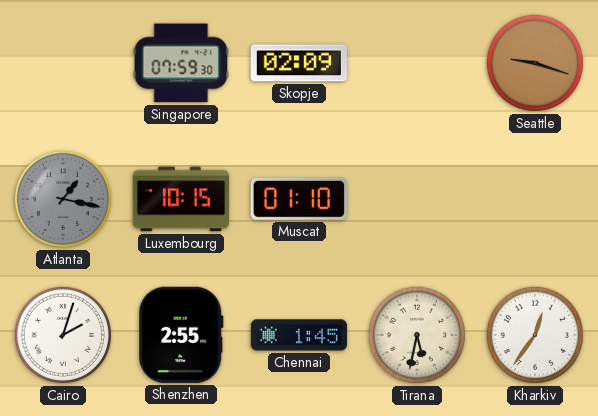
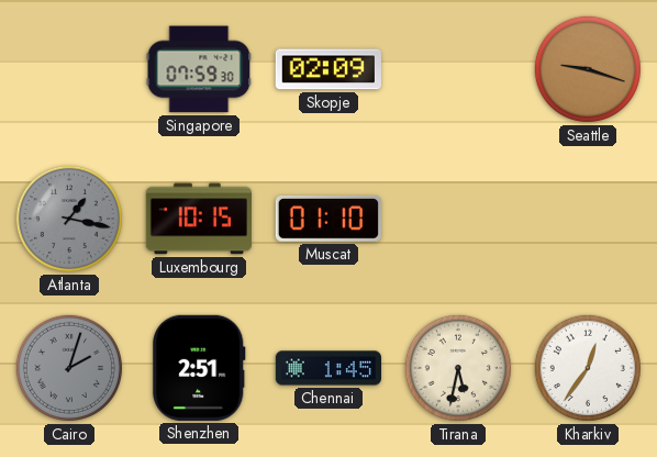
Cairo dial: white -> grey
Shenzhen: 2:55 -> 2:51
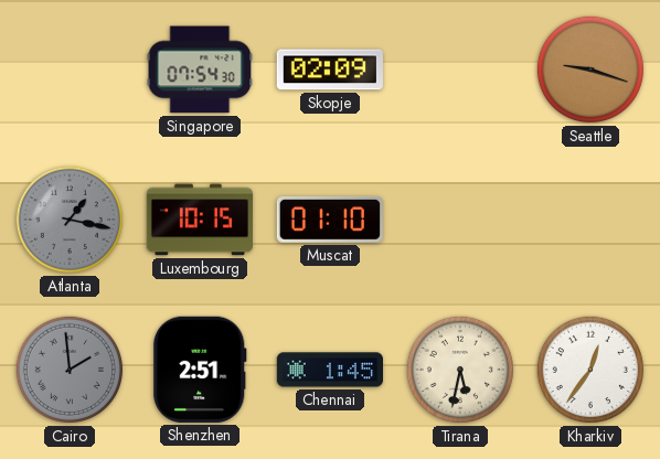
Singapore: 07:59 -> 07:54
Cairo: 2:03 -> 1:59
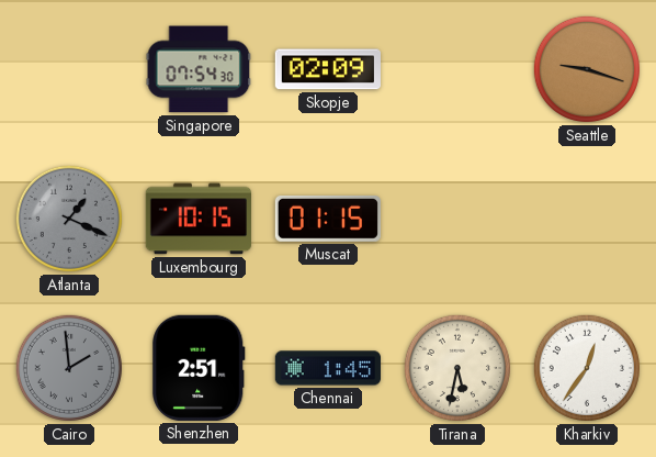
Atlanta: 1:17 -> 1:19
Muscat: 01:10 -> 01:15
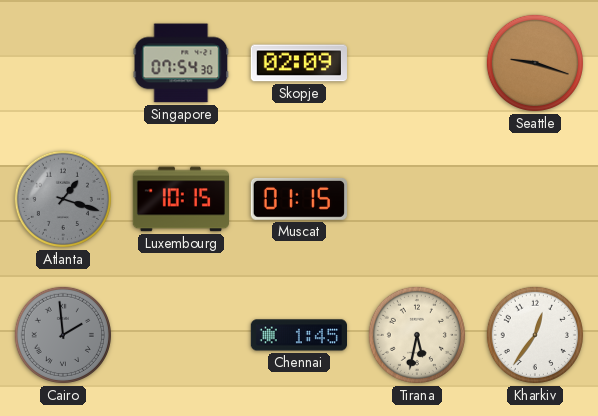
Atlanta: 1:19 -> 1:18
Shenzhen: 2:51 -> none
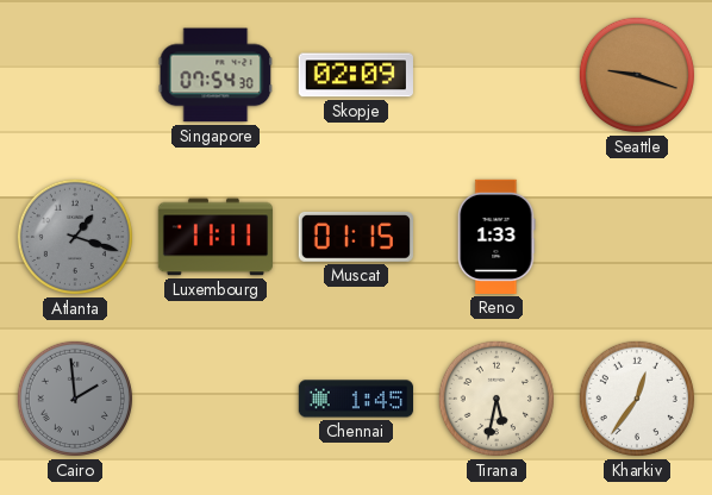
Luxembourg: 10:15 -> 11:11
Reno: none -> 1:33
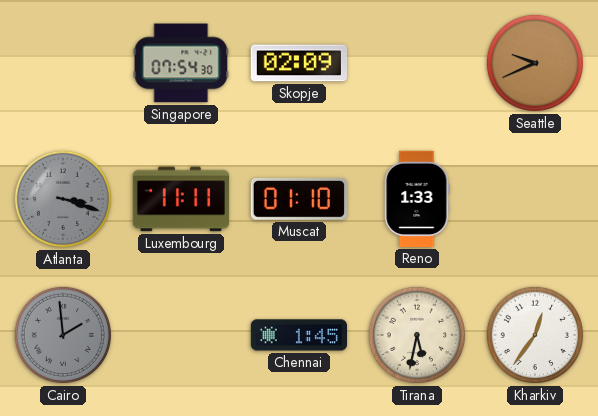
Seattle: 9:18 -> 9:41
Atlanta: 1:18 -> 3:18
Muscat: 01:15 -> 01:10
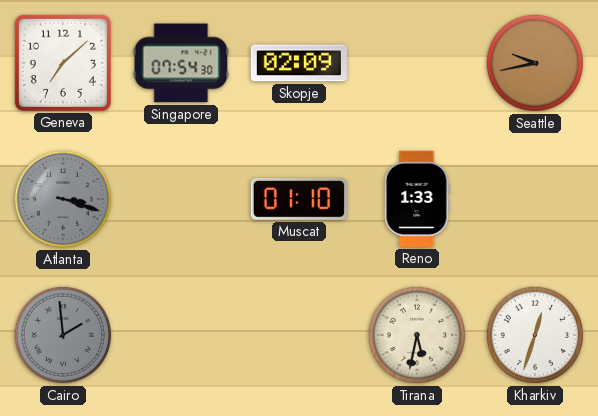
Geneva: none -> 7:08
Seattle: 9:41 -> 9:43
Luxembourg: 11:11 -> none
Chennai: 1:45 -> none
Kharkiv: 12:36 -> 12:33
